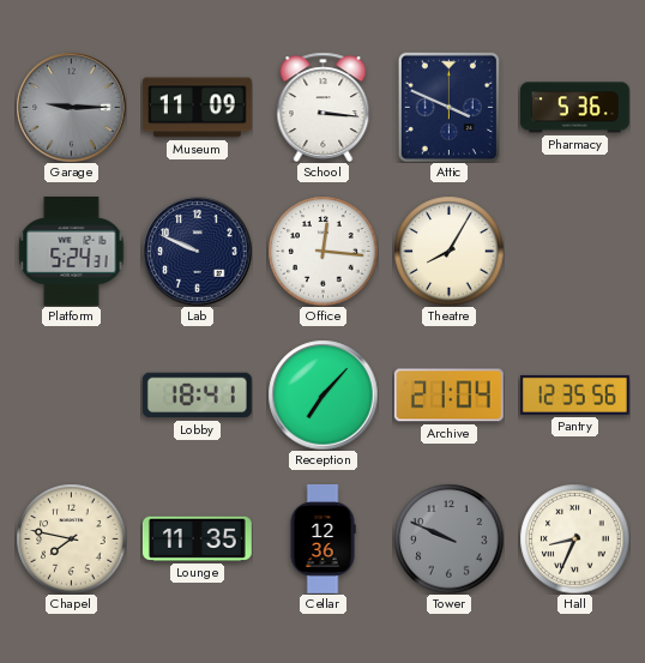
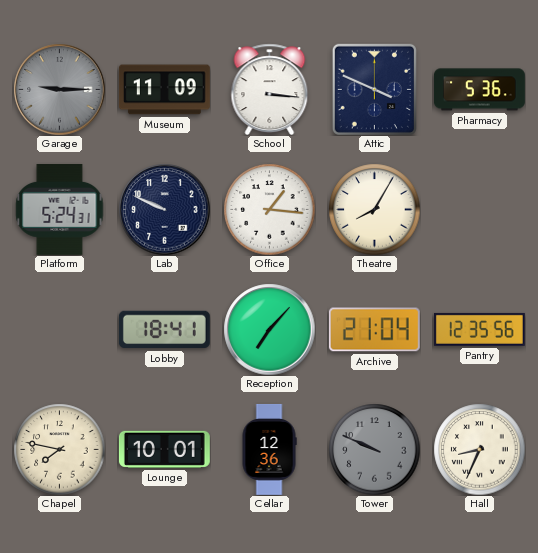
Office: 12:16 -> 1:16
Lounge: 11:35 -> 10:01
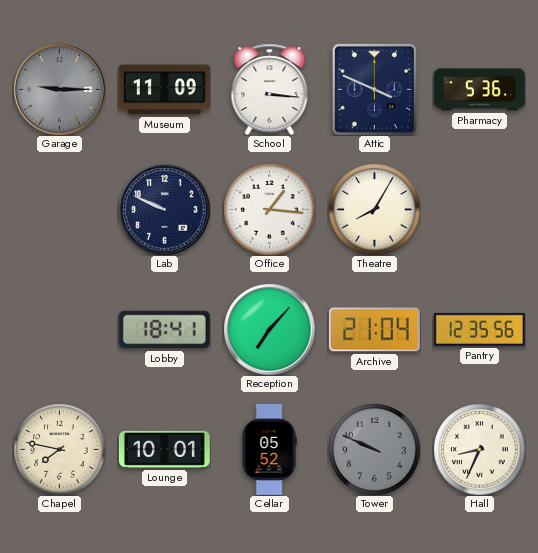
Platform: 5:24 -> none
Cellar: 12:36 -> 05:52
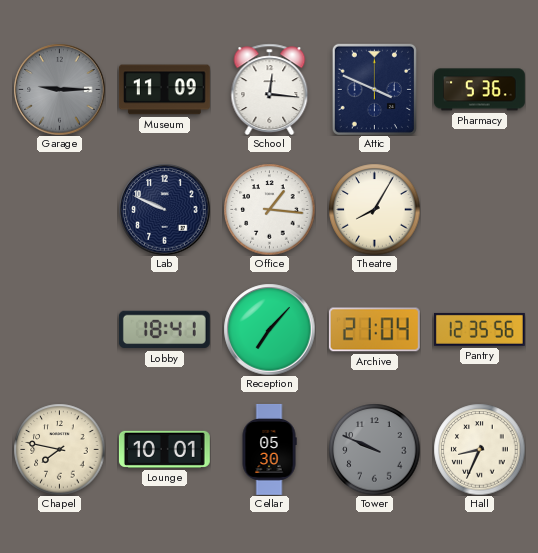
School: 3:16 -> 12:16
Cellar: 05:52 -> 05:30
